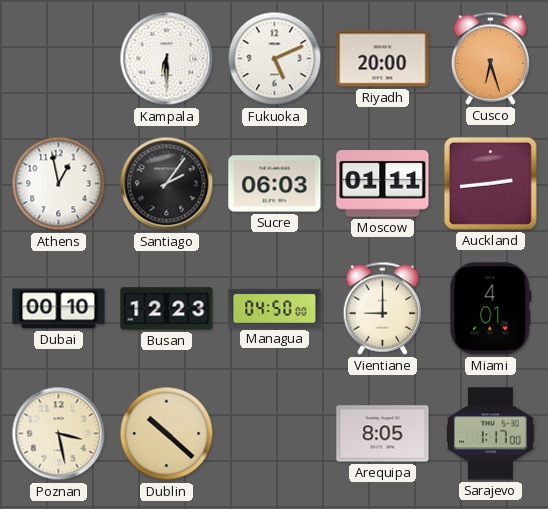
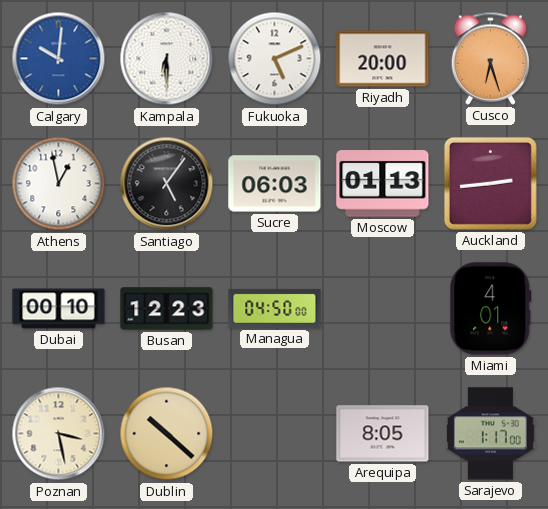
Calgary: none -> 10:01
Santiago: 2:06 -> 5:06
Moscow: 01:11 -> 01:13
Vientiane: 9:00 -> none
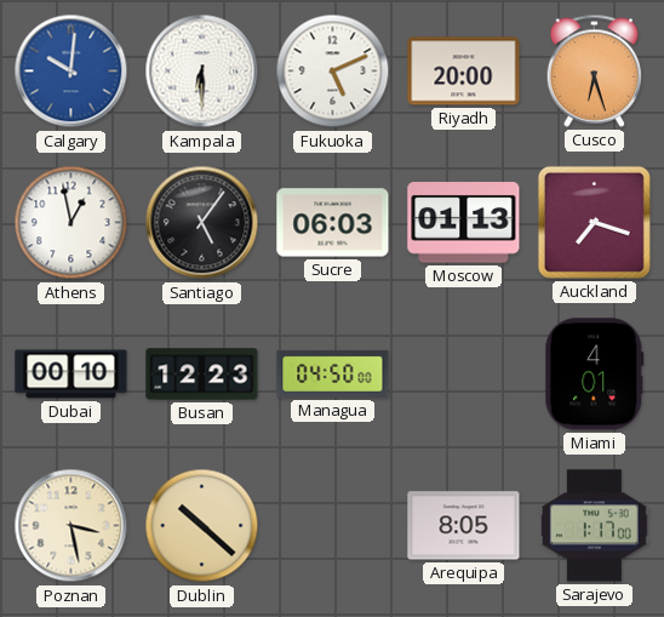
Auckland: 2:44 -> 7:18
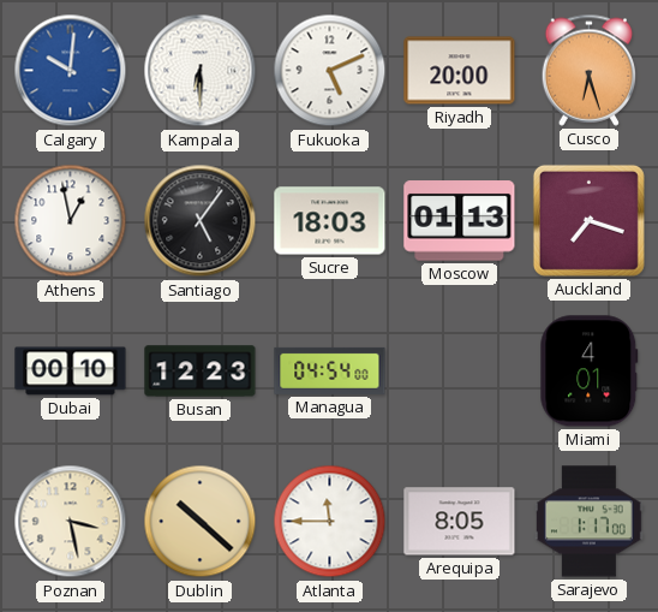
Sucre: 06:03 -> 18:03
Managua: 04:50 -> 04:54
Atlanta: none -> 11:45
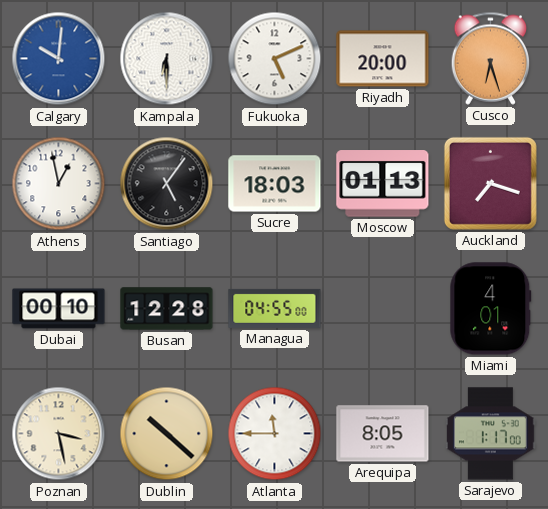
Busan: 12:23 -> 12:28
Managua: 04:54 -> 04:55
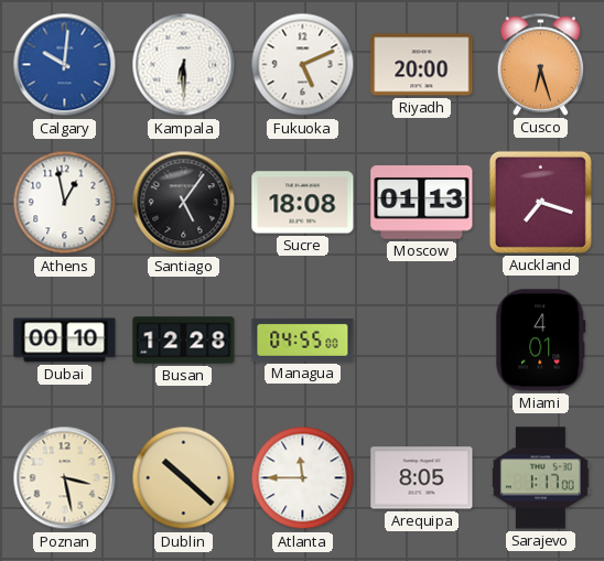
Sucre: 18:03 -> 18:08
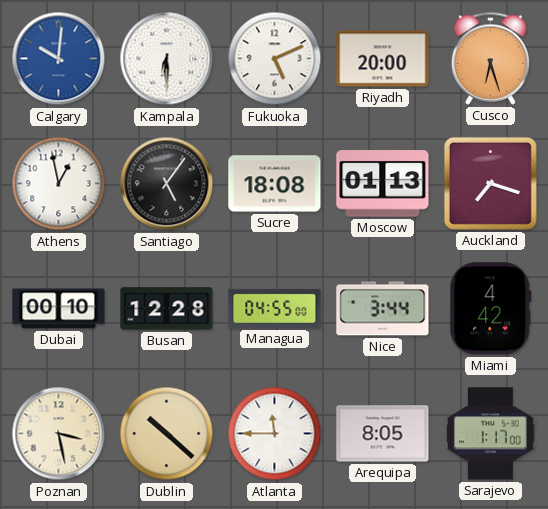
Nice: none -> 3:44
Miami: 4:01 -> 4:42
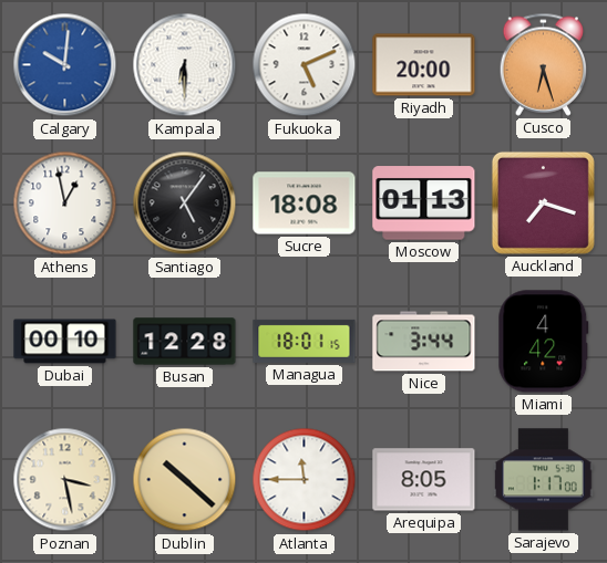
Managua: 04:55 -> 18:01
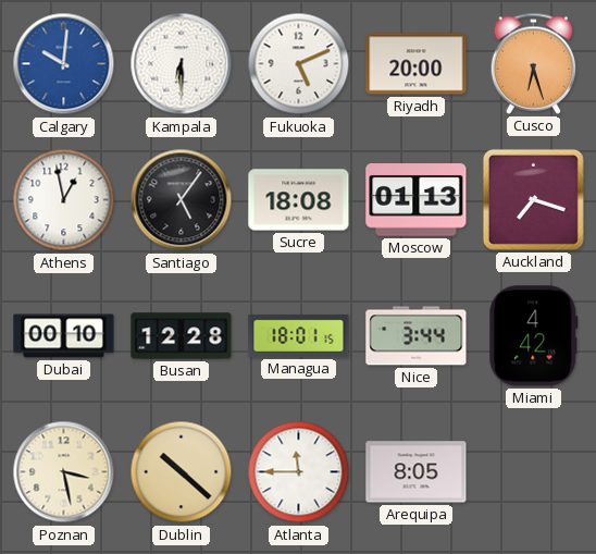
Sarajevo: 1:17 -> none
